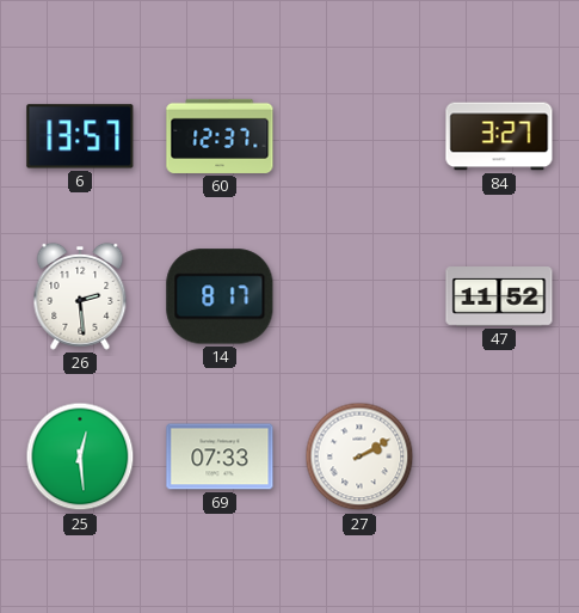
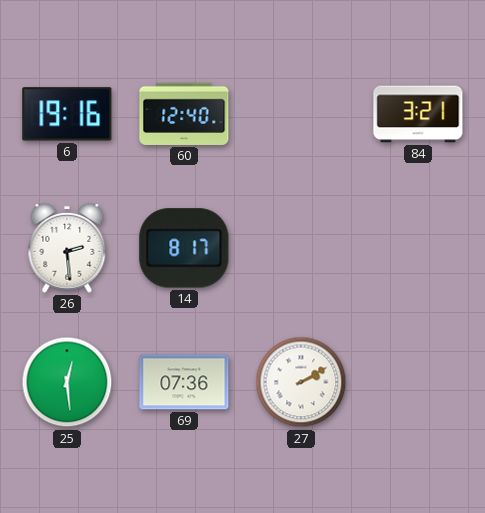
6: 13:57 -> 19:16
60: 12:37 -> 12:40
84: 3:27 -> 3:21
47: 11:52 -> none
69: 07:33 -> 07:36
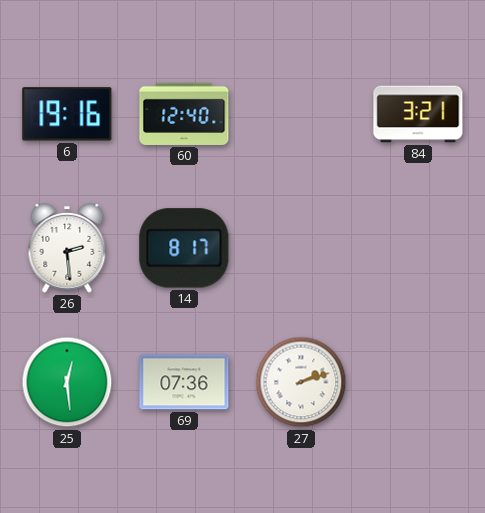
27: 2:10 -> 2:12
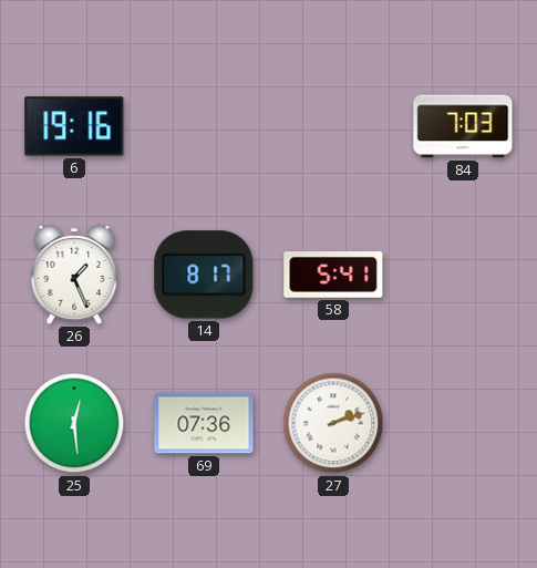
60: 12:40 -> none
84: 3:21 -> 7:03
26: 2:29 -> 1:26
58: none -> 5:41
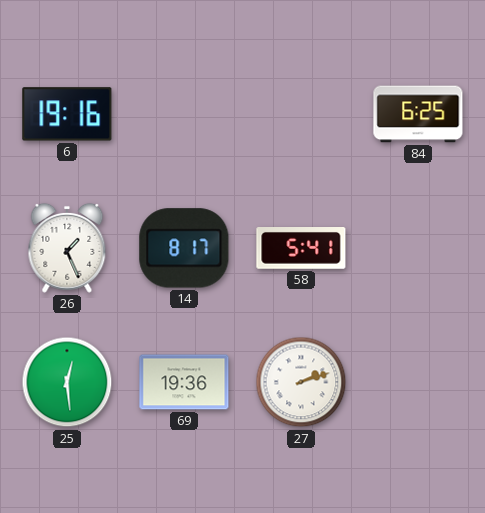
84: 7:03 -> 6:25
69: 07:36 -> 19:36
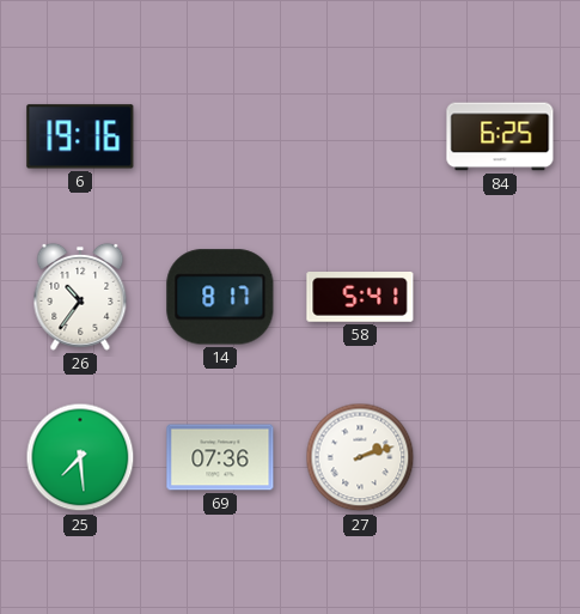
26: 1:26 -> 10:36
25: 12:29 -> 7:29
69: 19:36 -> 07:36
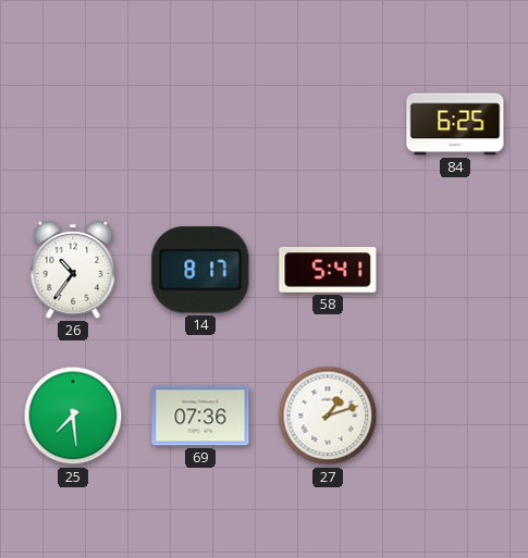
6: 19:16 -> none
27: 2:12 -> 1:12
